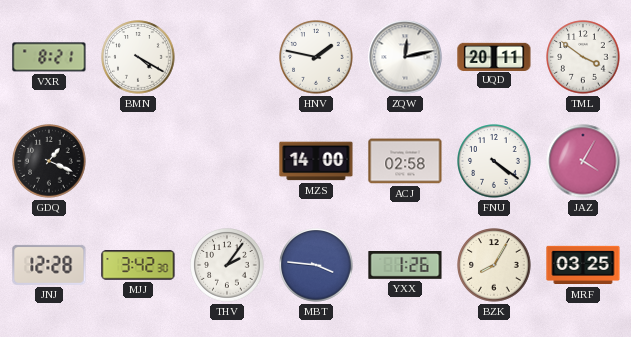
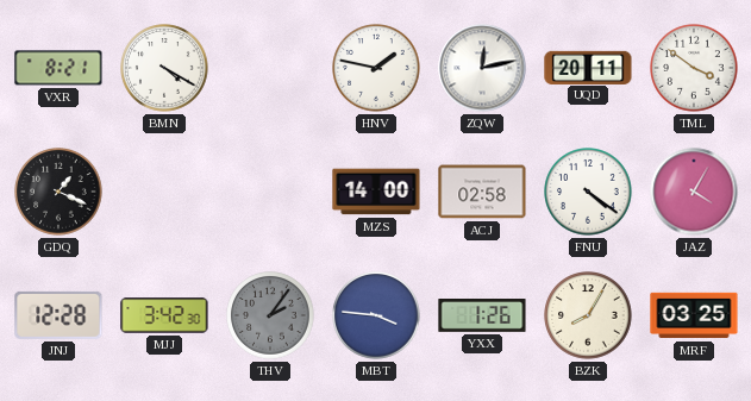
THV dial: white -> grey
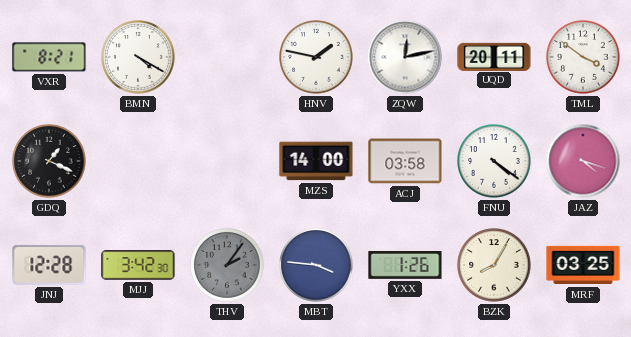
ACJ: 02:58 -> 03:58
JAZ: 4:05 -> 4:18
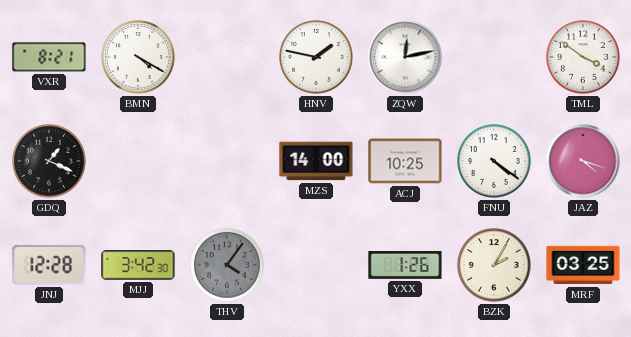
UQD: 20:11 -> none
ACJ: 03:58 -> 10:25
THV: 2:06 -> 4:06
MBT: 3:46 -> none
BZK: 8:05 -> 2:05
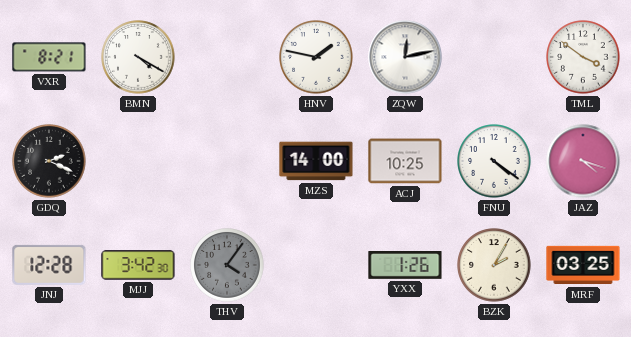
GDQ: 1:19 -> 2:19
